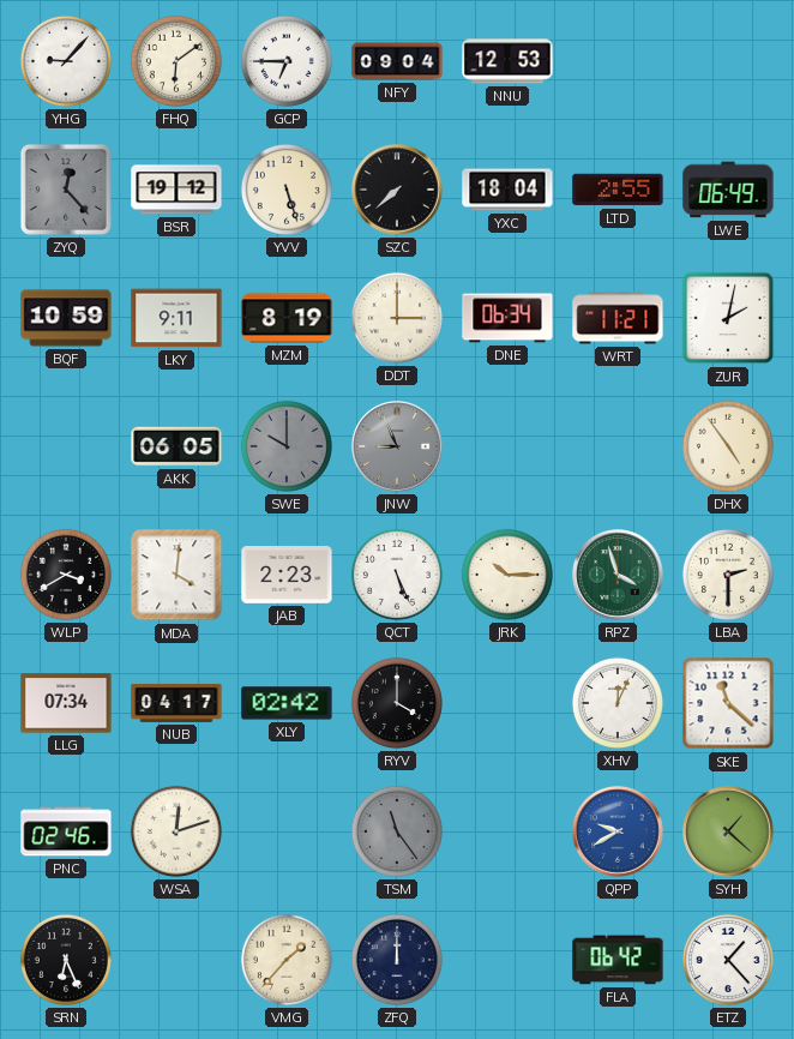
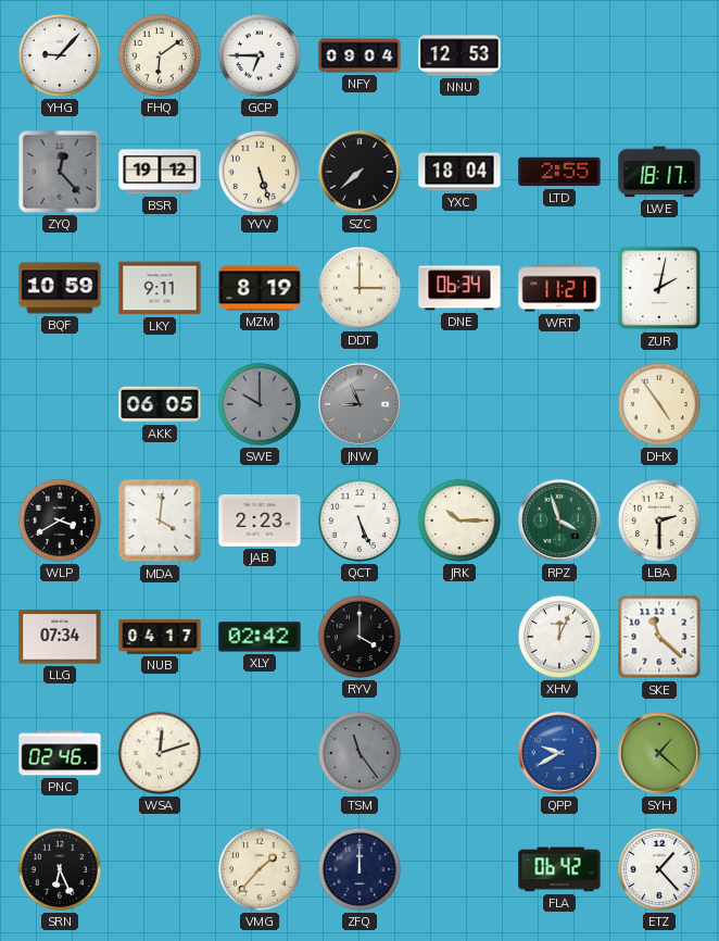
LWE: 06:49 -> 18:17
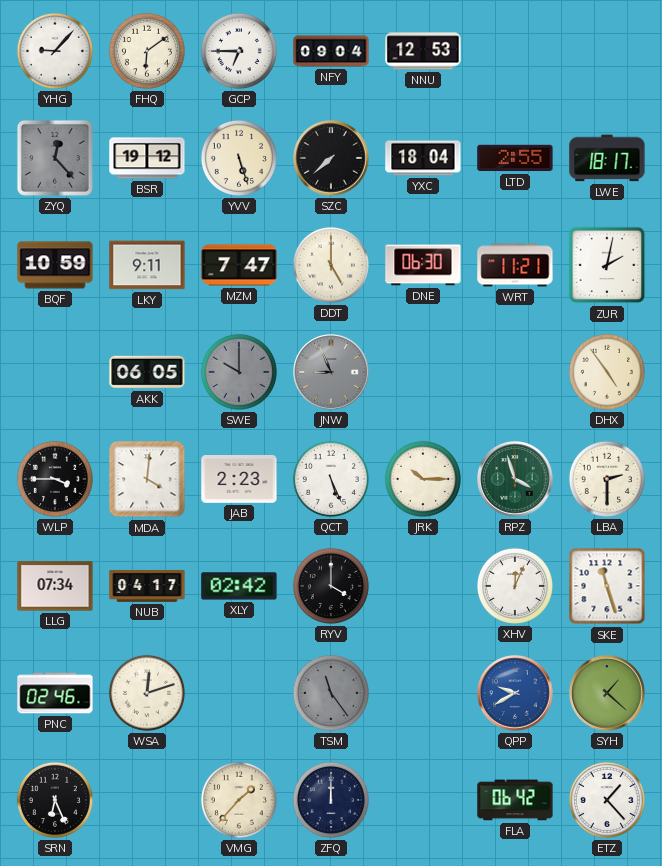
MZM: 8:19 -> 7:47
DDT: 3:00 -> 5:00
DNE: 06:34 -> 06:30
WLP: 3:40 -> 3:45
SKE: 11:22 -> 11:27
